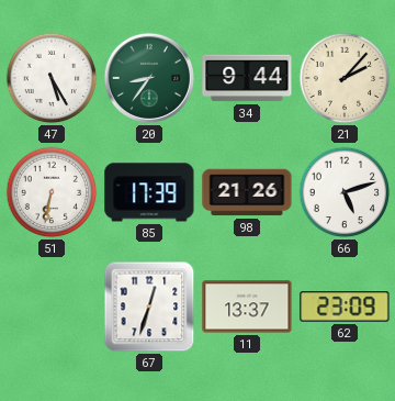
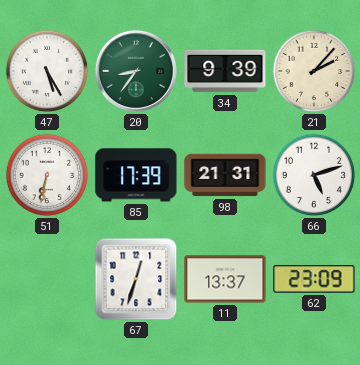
34: 9:44 -> 9:39
98: 21:26 -> 21:31
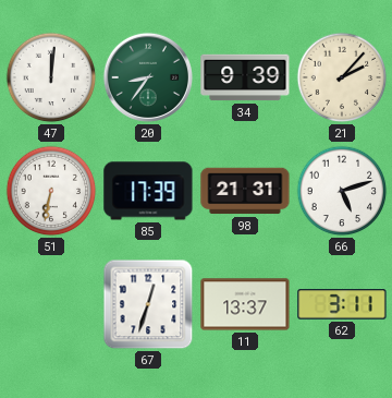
47: 5:25 -> 12:01
62: 23:09 -> 3:11
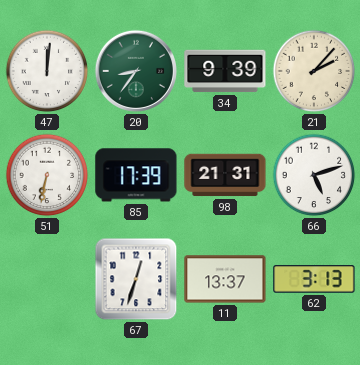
62: 3:11 -> 3:13
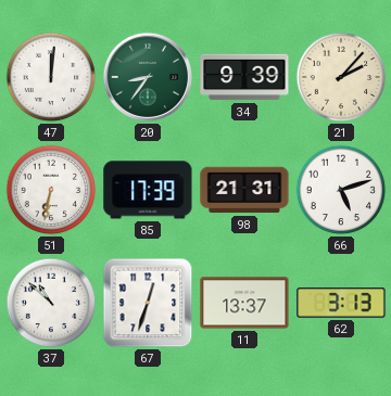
37: none -> 10:52
